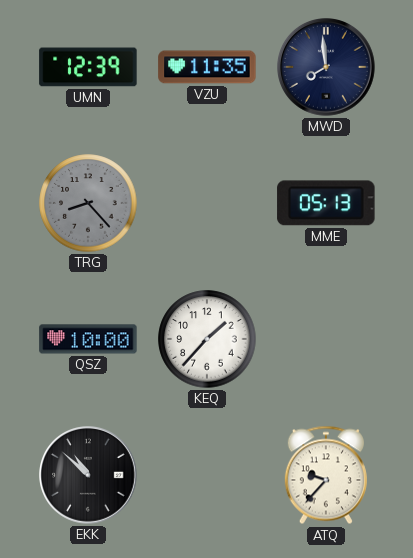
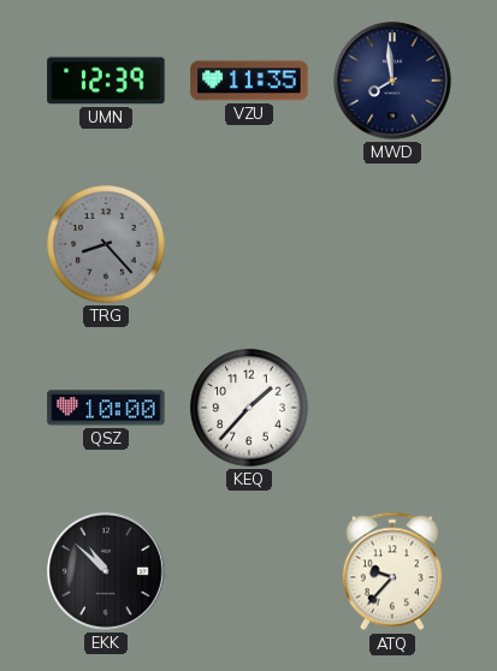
MME: 05:13 -> none
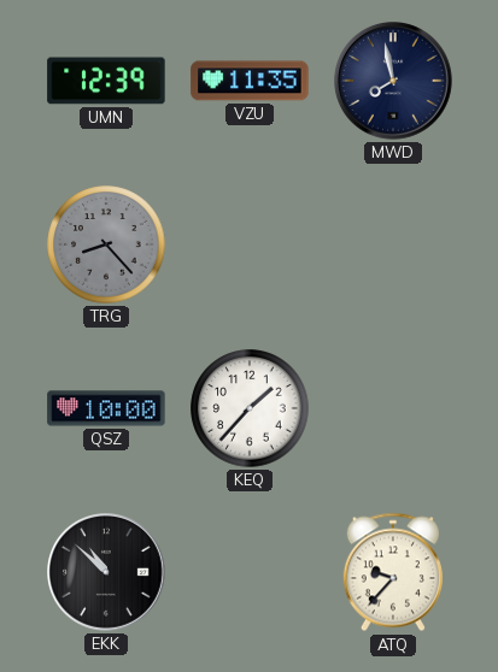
MWD: 7:59 -> 7:58
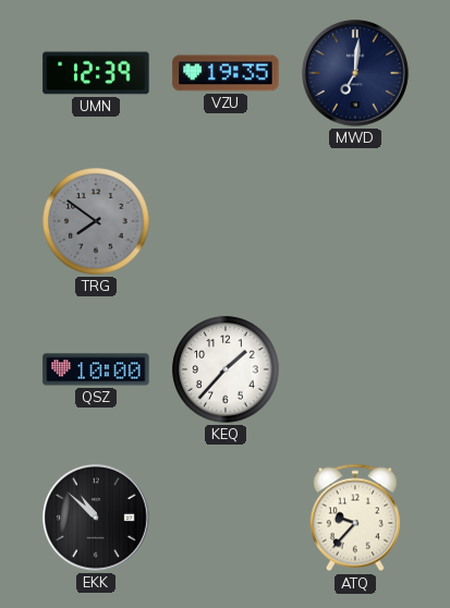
VZU: 11:35 -> 19:35
MWD: 7:58 -> 7:01
TRG: 8:23 -> 7:51
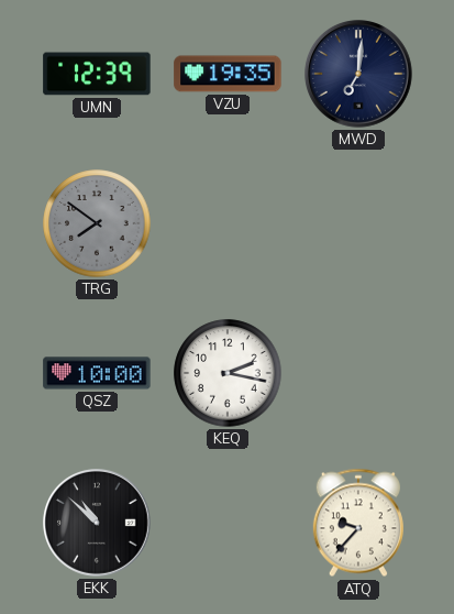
KEQ: 1:37 -> 2:17
